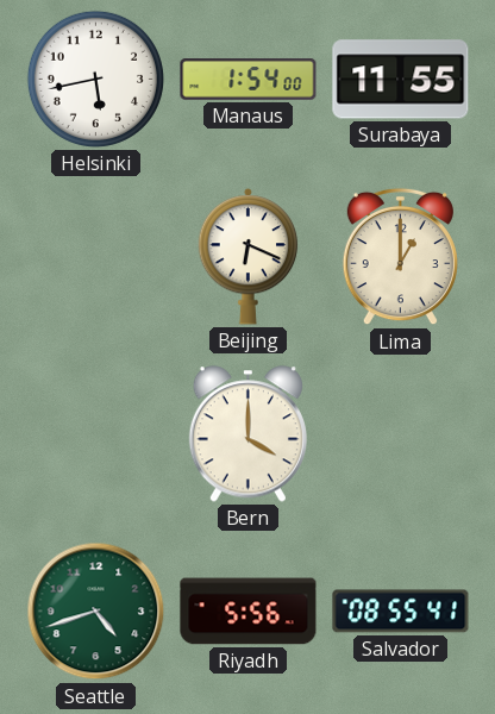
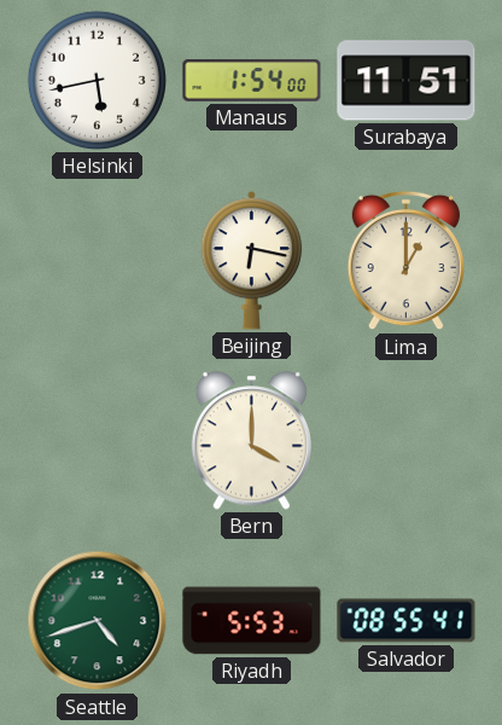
Surabaya: 11:55 -> 11:51
Beijing: 6:19 -> 6:17
Riyadh: 5:56 -> 5:53
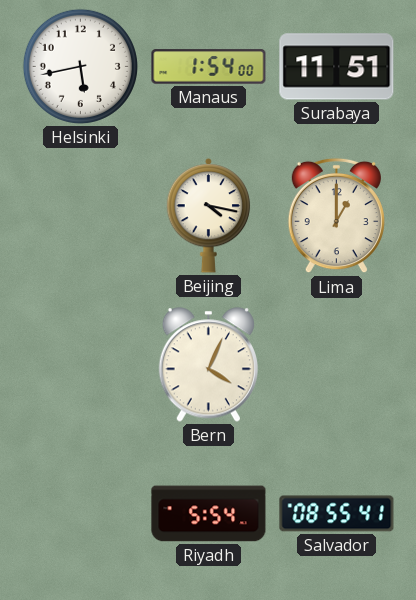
Beijing: 6:17 -> 4:17
Bern: 4:00 -> 4:04
Seattle: 4:42 -> none
Riyadh: 5:53 -> 5:54
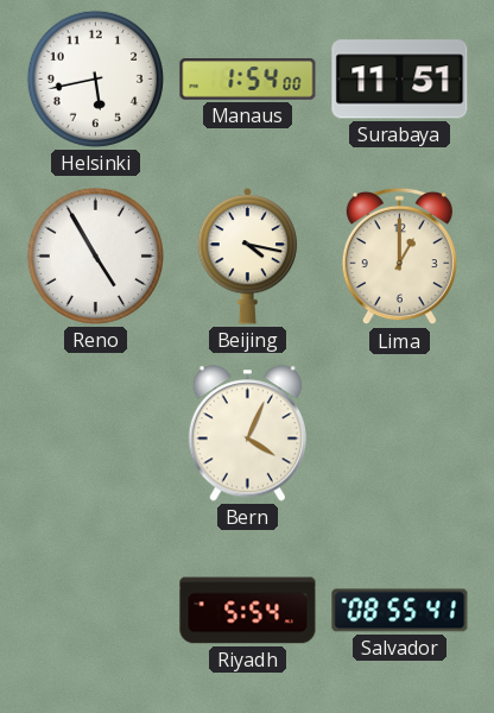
Reno: none -> 4:55
